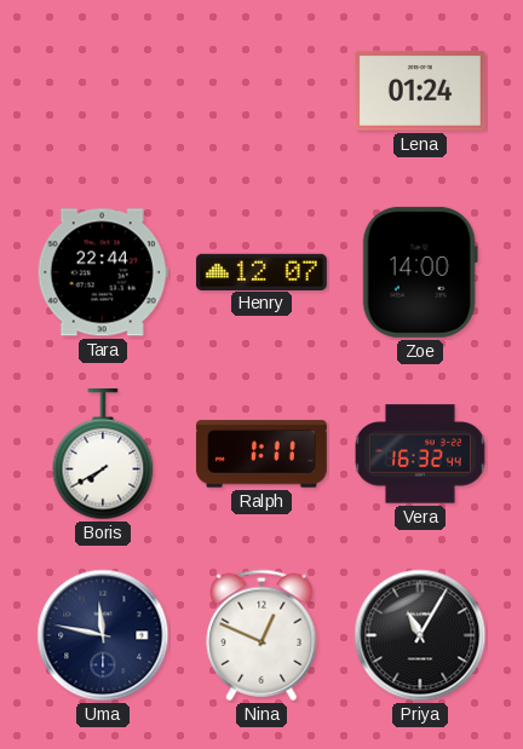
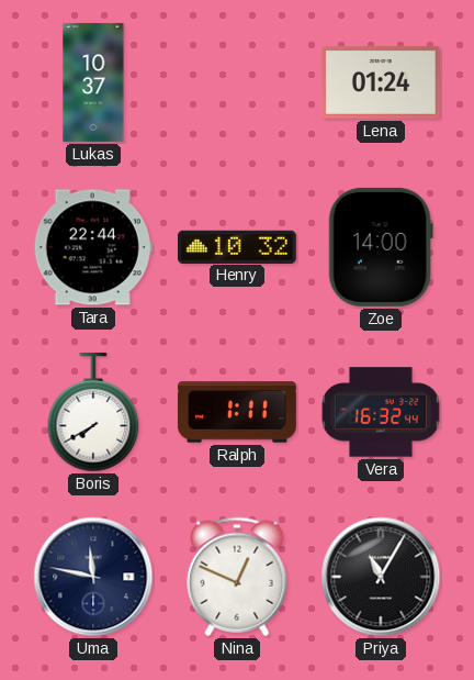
Lukas: none -> 10:37
Henry: 12:07 -> 10:32
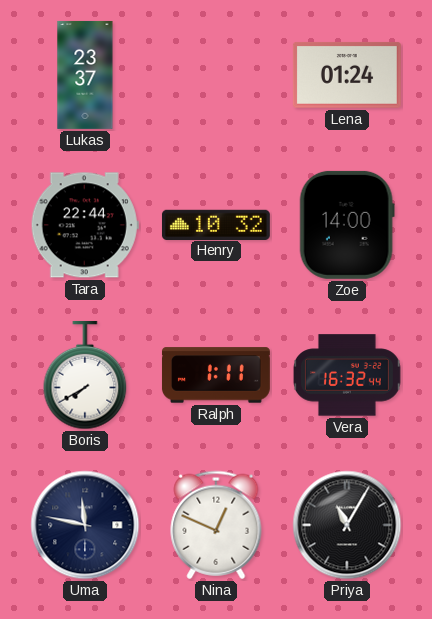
Lukas: 10:37 -> 23:37
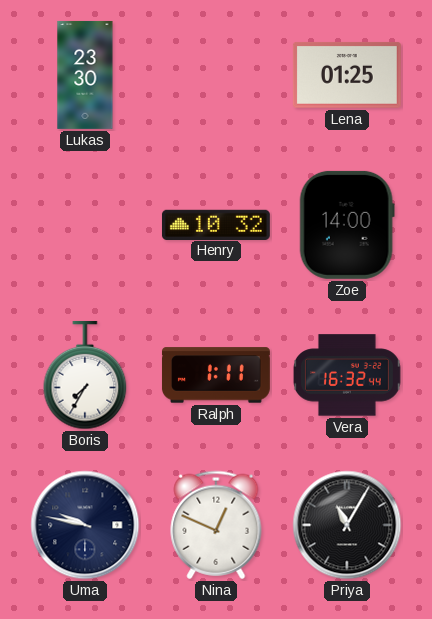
Lukas: 23:37 -> 23:30
Lena: 01:24 -> 01:25
Tara: 22:44 -> none
Boris: 7:40 -> 7:35
Uma: 11:47 -> 9:47
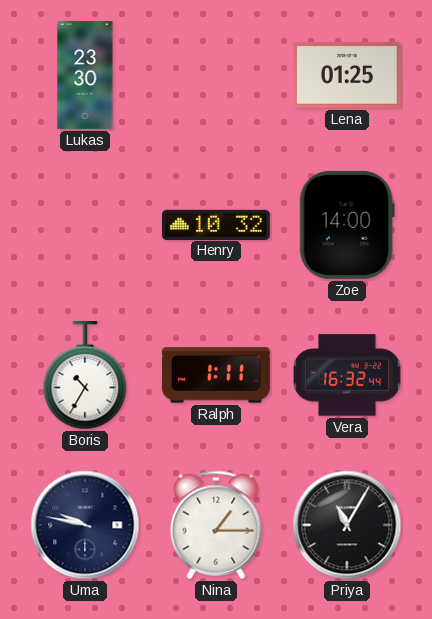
Boris: 7:35 -> 10:35
Nina: 12:49 -> 1:15
